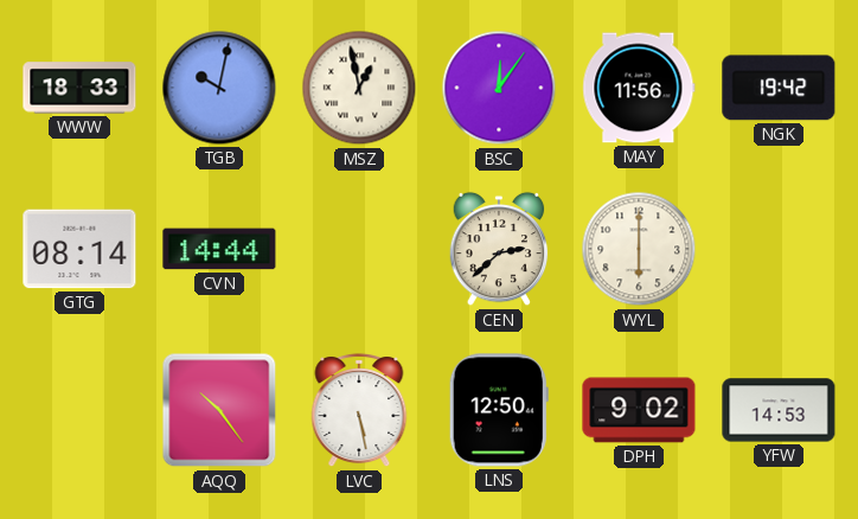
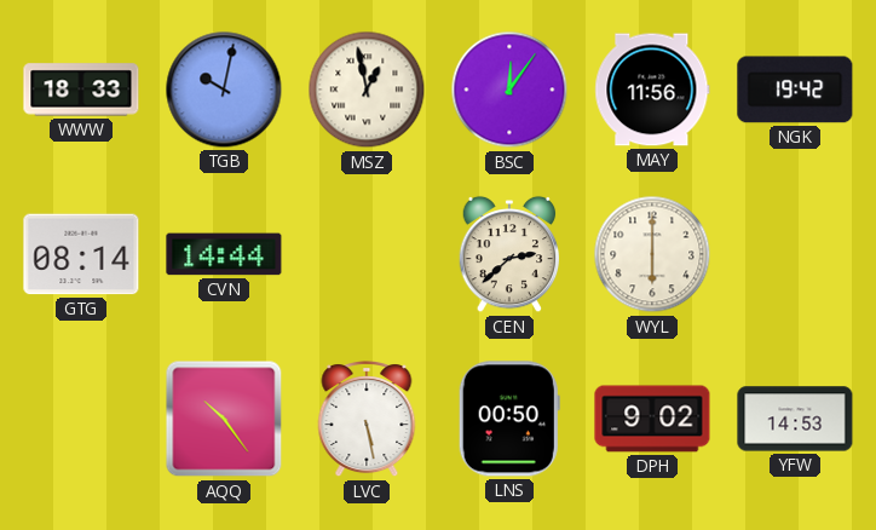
LNS: 12:50 -> 00:50
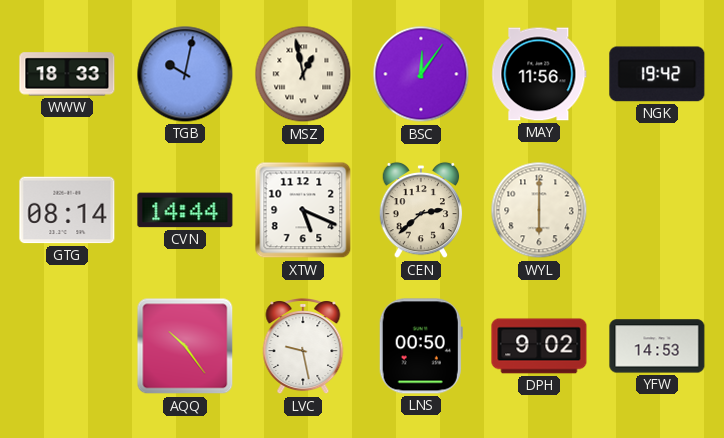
XTW: none -> 5:19
LVC: 5:28 -> 9:28
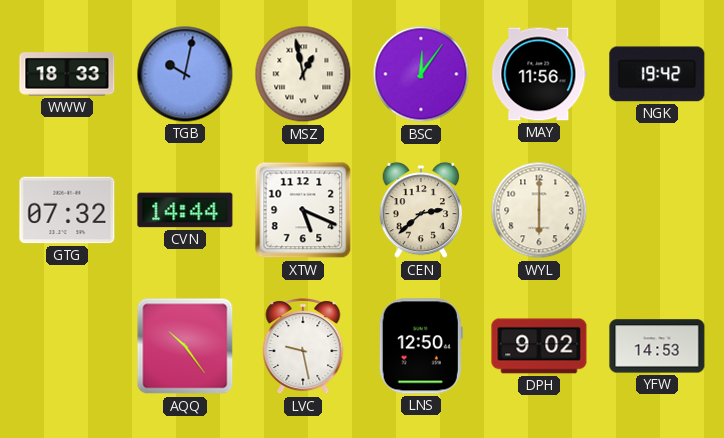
GTG: 08:14 -> 07:32
LNS: 00:50 -> 12:50
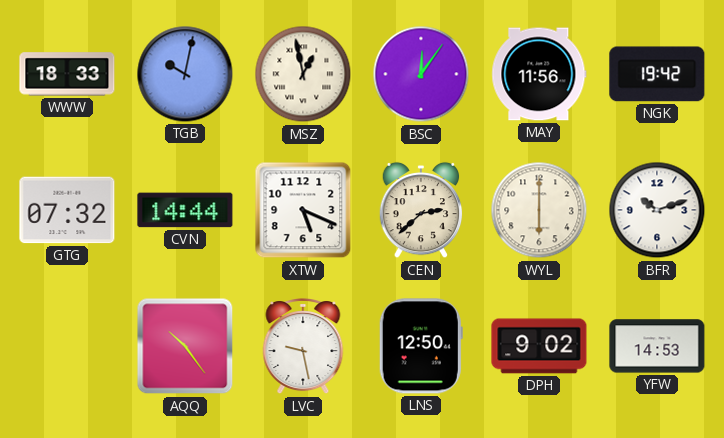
BFR: none -> 10:12
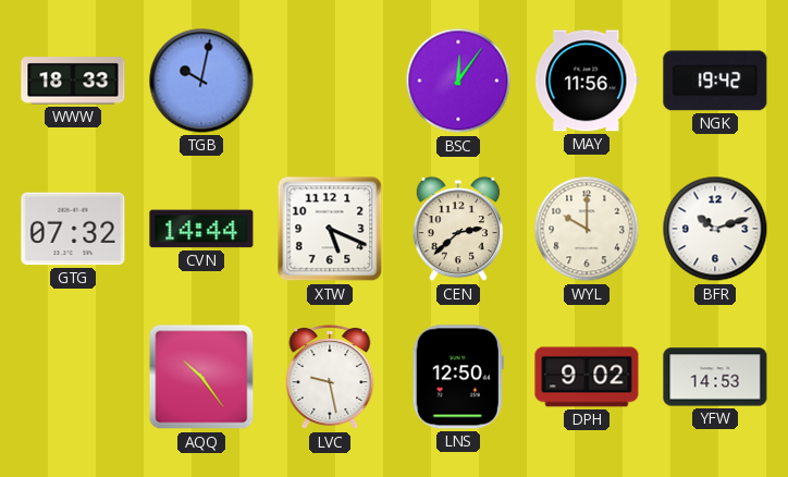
MSZ: 12:58 -> none
WYL: 6:00 -> 10:00
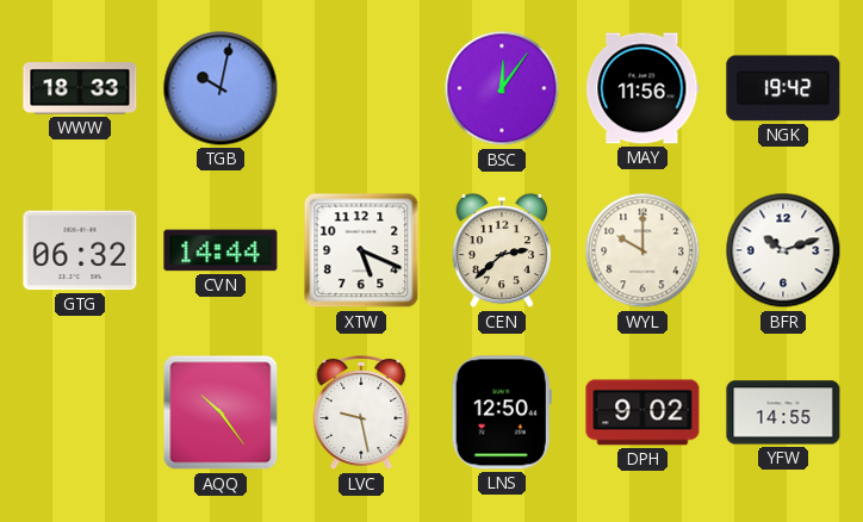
GTG: 07:32 -> 06:32
YFW: 14:53 -> 14:55
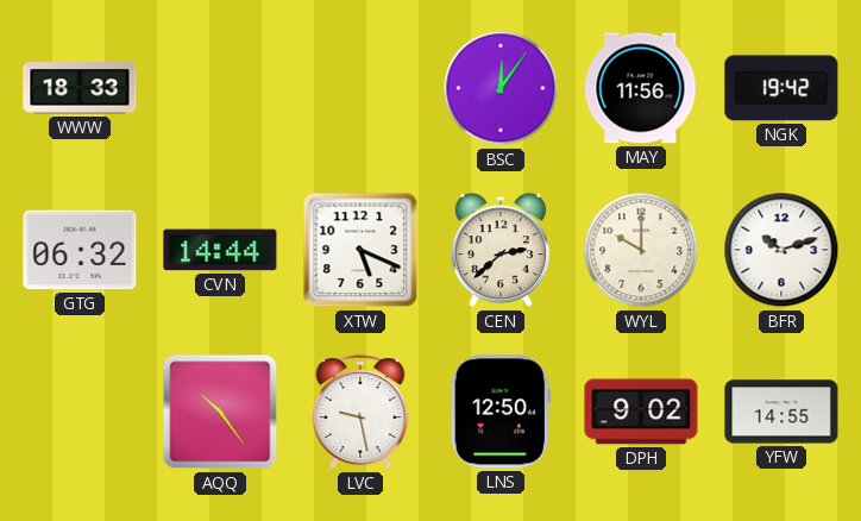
TGB: 10:02 -> none
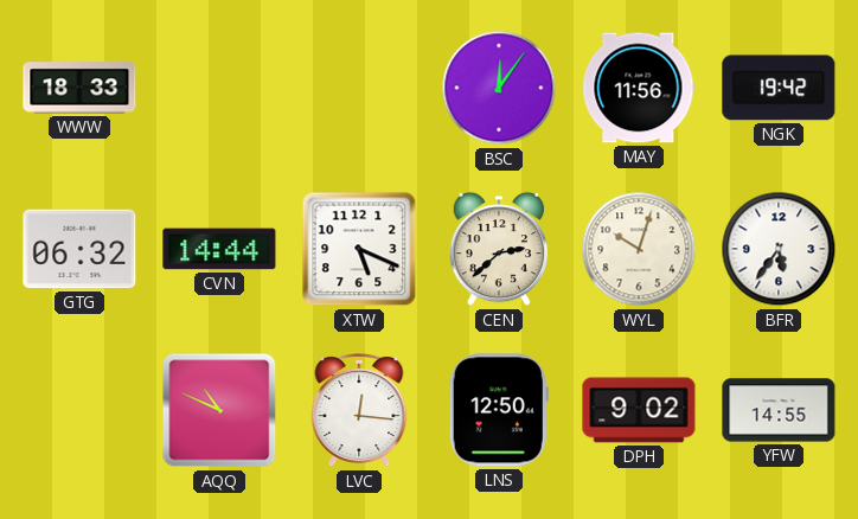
WYL: 10:00 -> 10:03
BFR: 10:12 -> 5:36
AQQ: 10:24 -> 10:49
LVC: 9:28 -> 12:16
